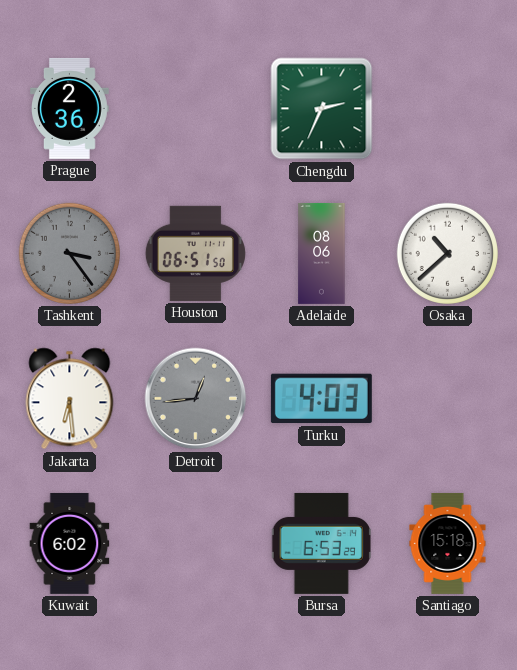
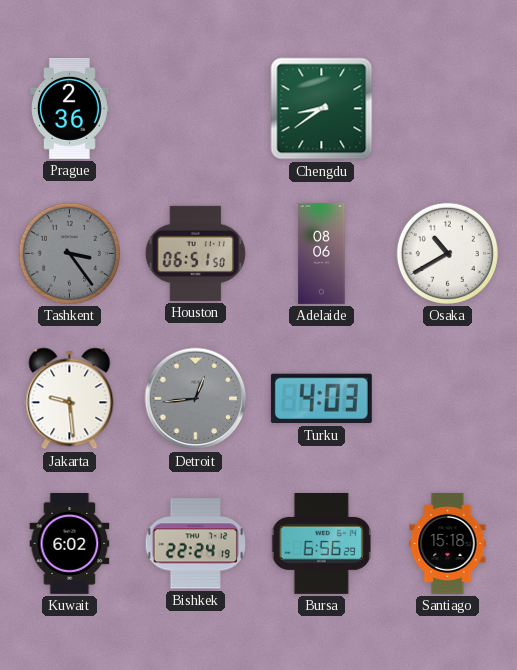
Chengdu: 2:34 -> 8:39
Osaka: 10:38 -> 10:40
Jakarta: 6:29 -> 9:29
Bishkek: none -> 22:24
Bursa: 6:53 -> 6:56
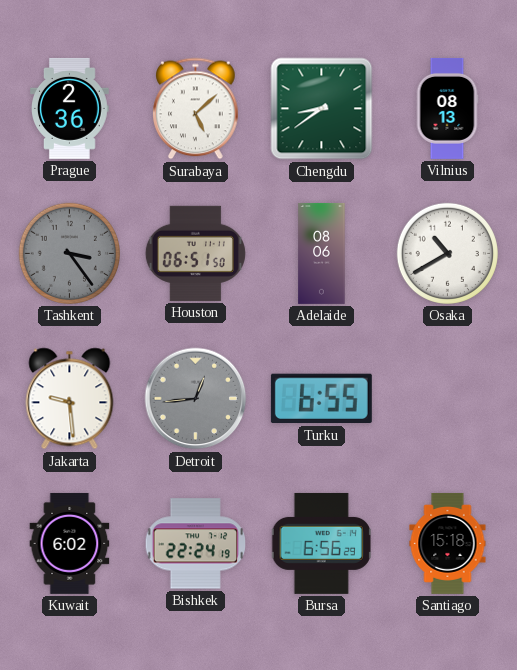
Surabaya: none -> 5:08
Vilnius: none -> 08:13
Turku: 4:03 -> 6:55
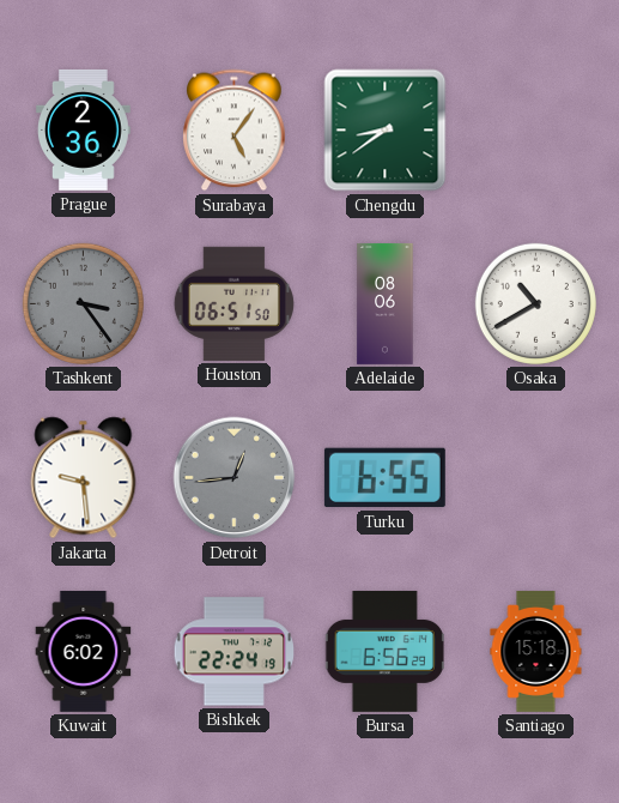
Surabaya: 5:08 -> 5:06
Vilnius: 08:13 -> none
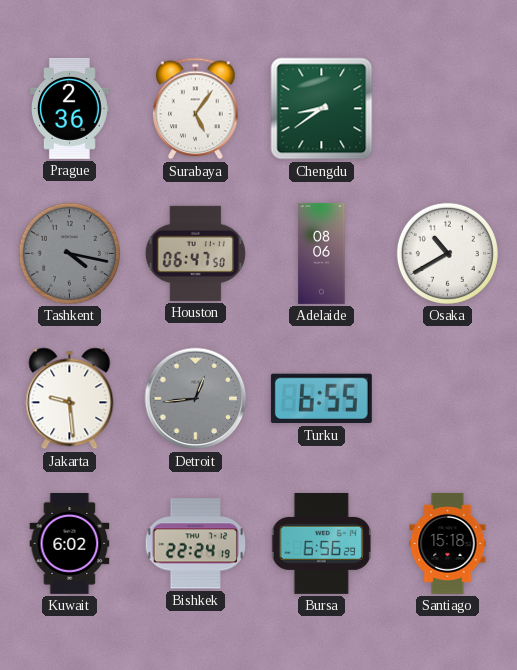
Tashkent: 3:24 -> 4:17
Houston: 06:51 -> 06:47
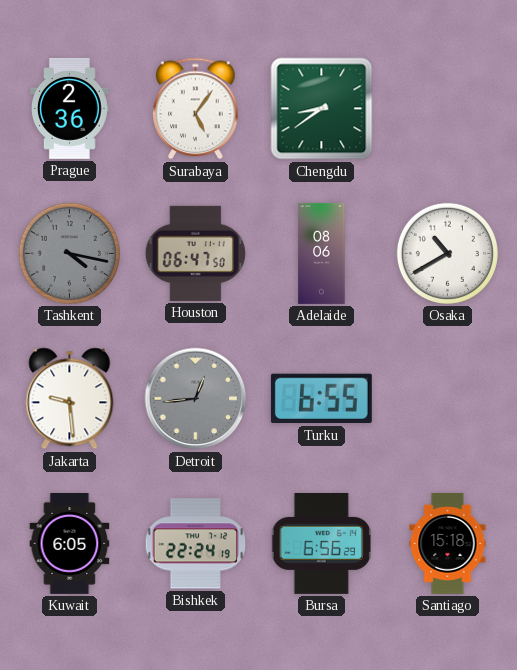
Kuwait: 6:02 -> 6:05
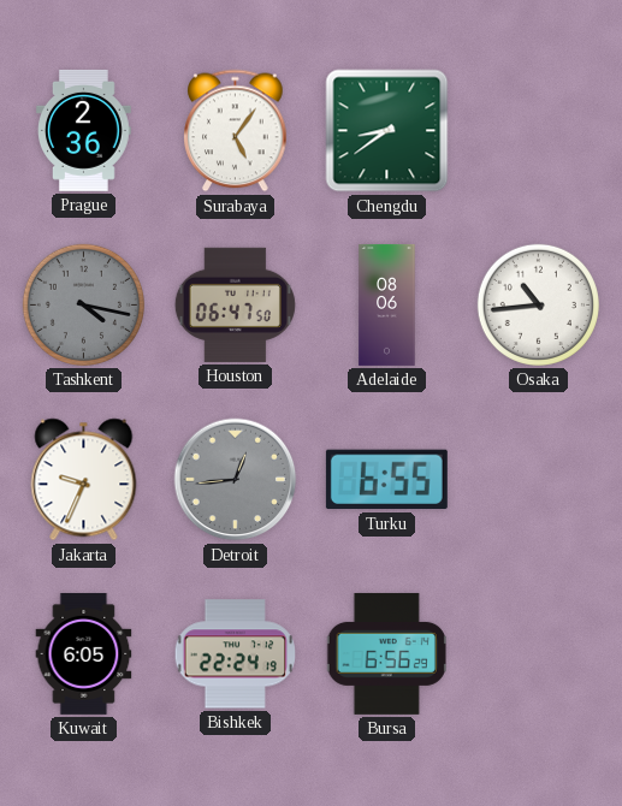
Osaka: 10:40 -> 10:44
Jakarta: 9:29 -> 9:34
Santiago: 15:18 -> none
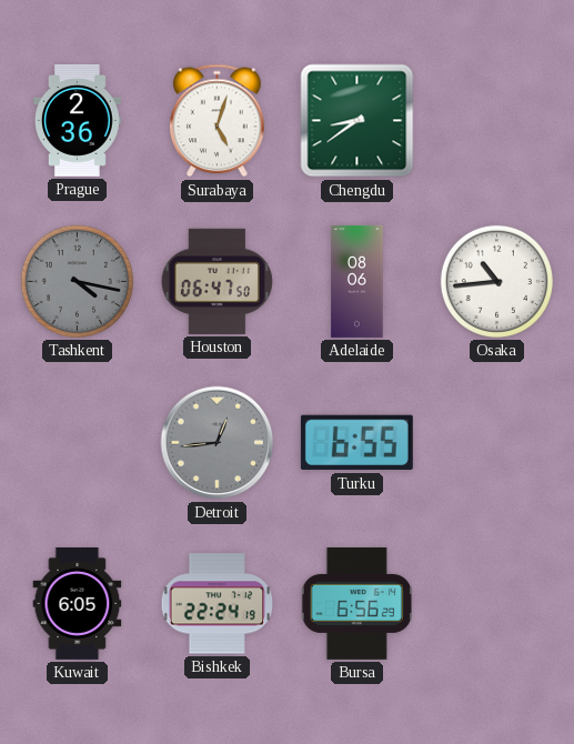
Surabaya: 5:06 -> 5:03
Jakarta: 9:34 -> none
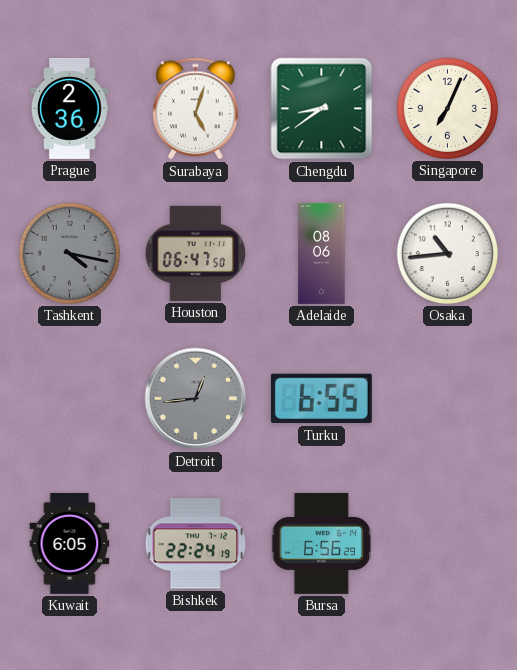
Singapore: none -> 7:04
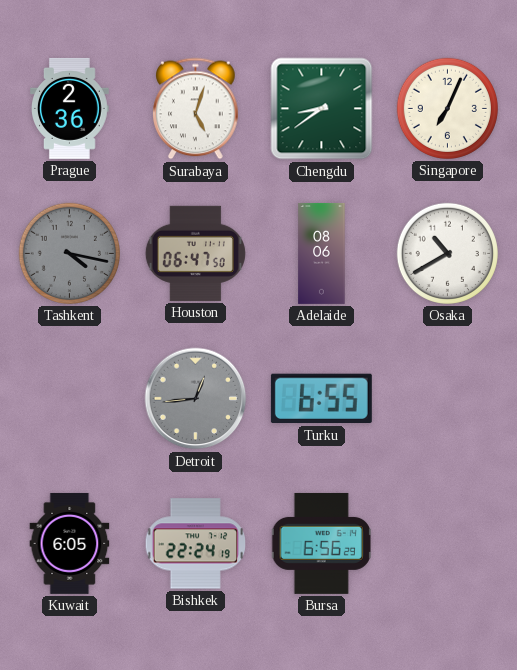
Osaka: 10:44 -> 10:40
